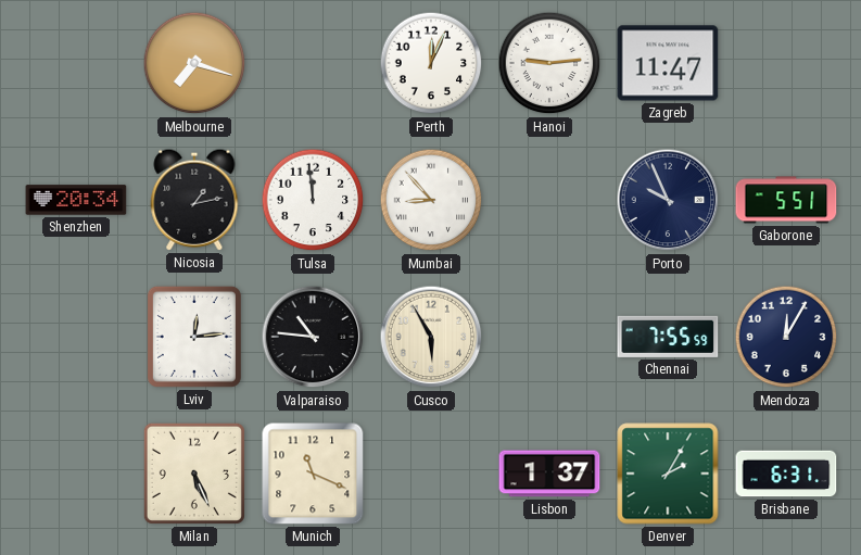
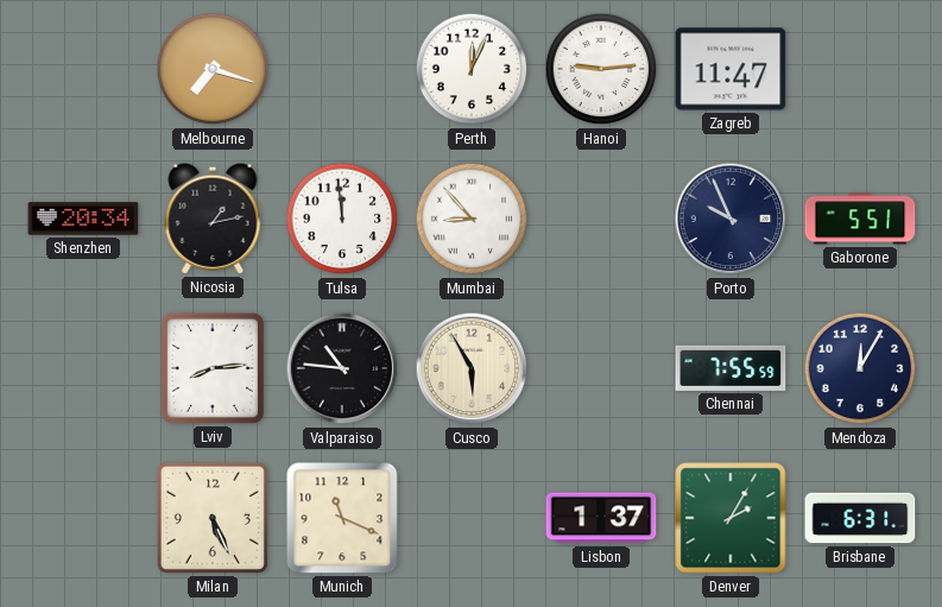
Lviv: 12:14 -> 8:14
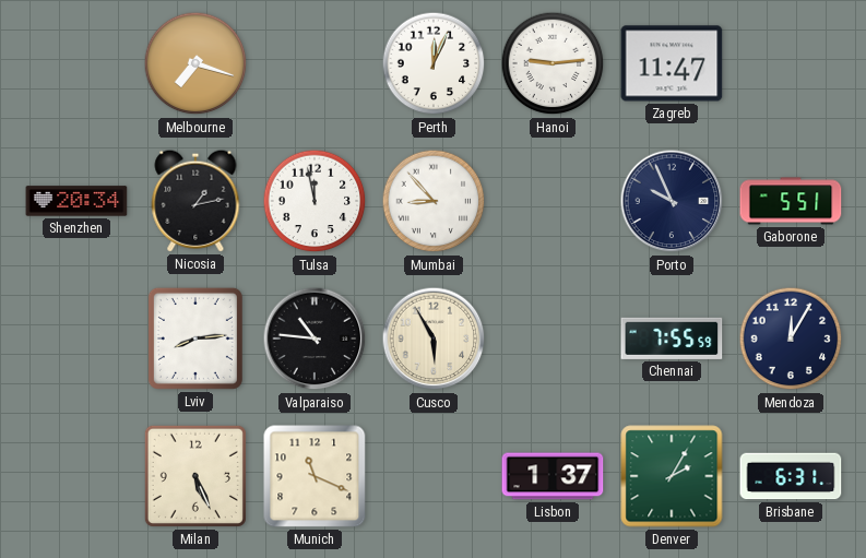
Tulsa: 11:59 -> 11:58
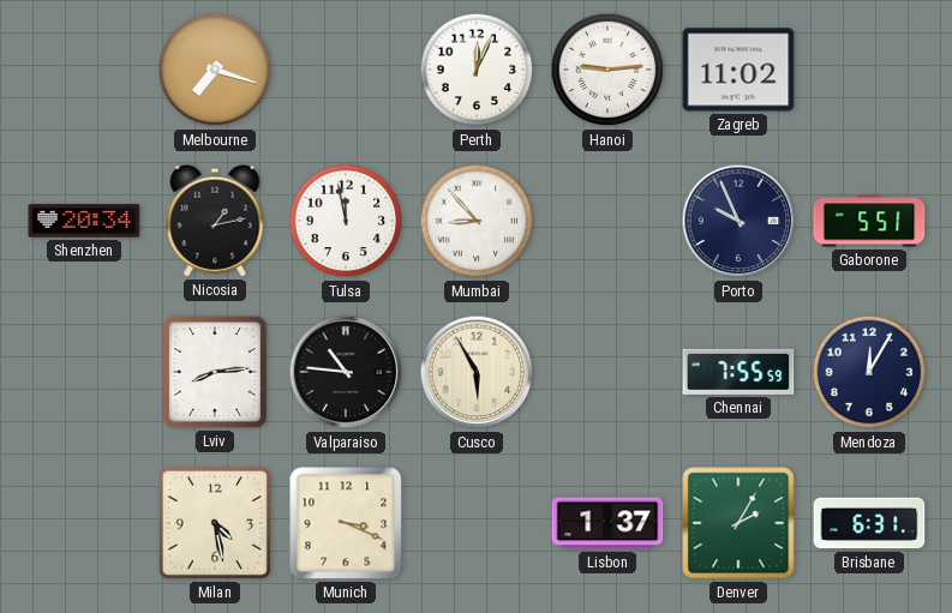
Zagreb: 11:47 -> 11:02
Milan: 5:26 -> 4:28
Munich: 11:19 -> 3:19
